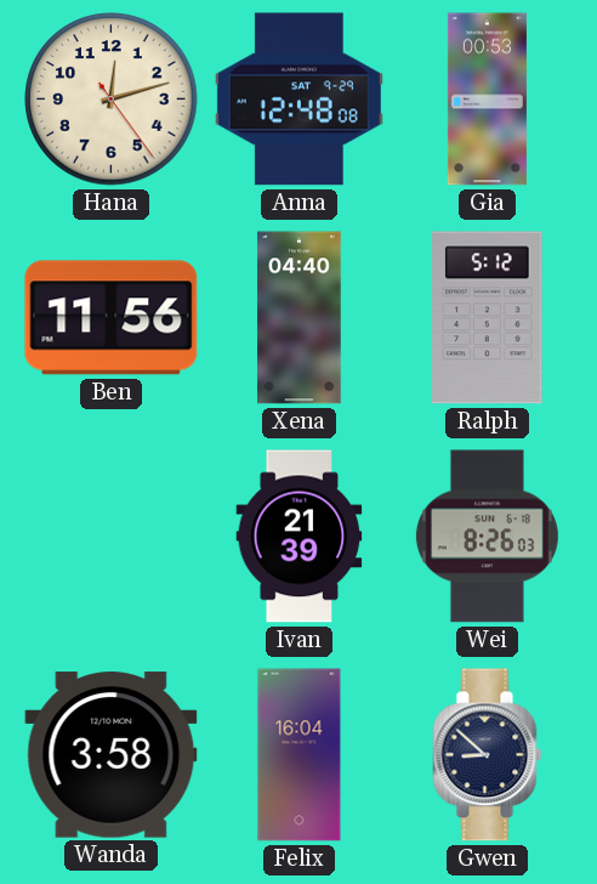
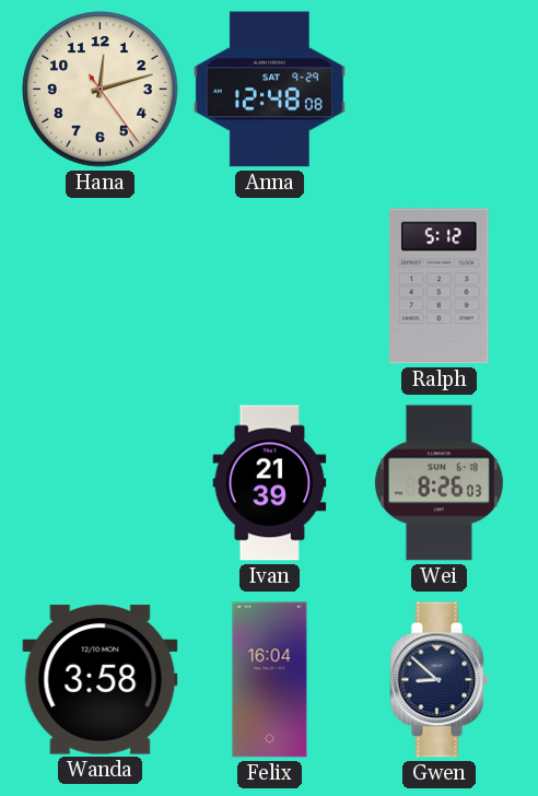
Gia: 00:53 -> none
Ben: 11:56 -> none
Xena: 04:40 -> none
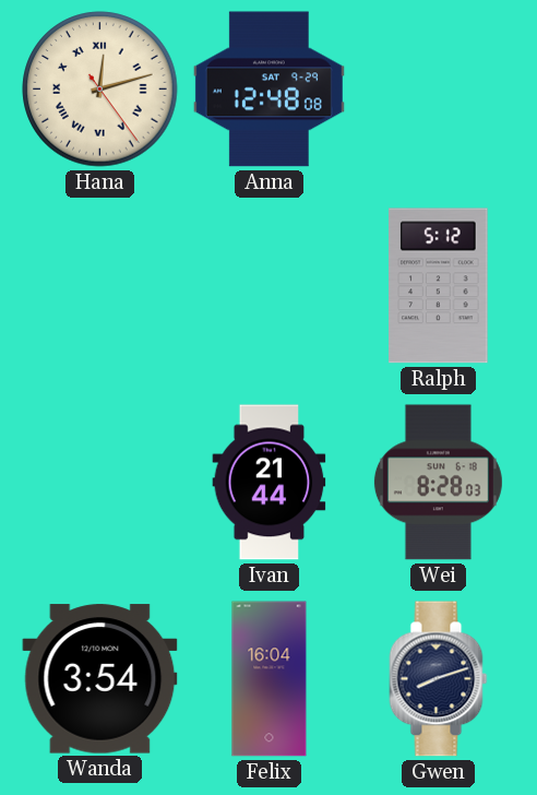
Hana numerals: Arabic -> Roman
Ivan: 21:39 -> 21:44
Wei: 8:26 -> 8:28
Wanda: 3:58 -> 3:54
Gwen: 8:52 -> 8:12
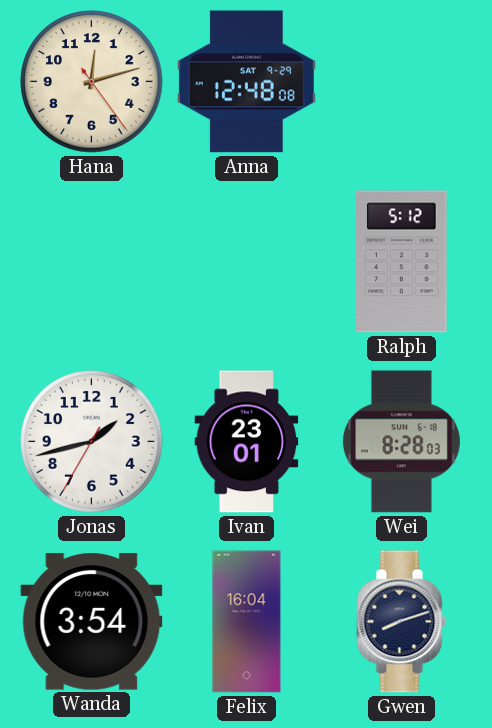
Hana numerals: Roman -> Arabic
Jonas: none -> 1:42
Ivan: 21:44 -> 23:01
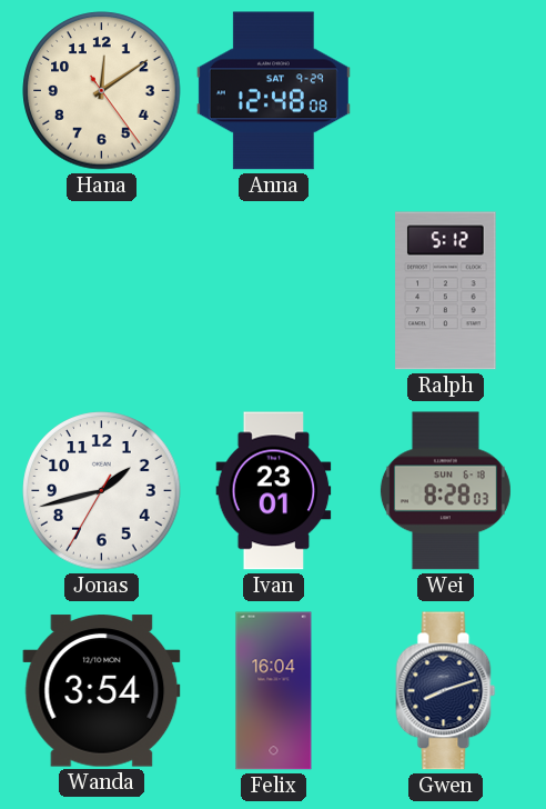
Hana: 12:12 -> 12:09
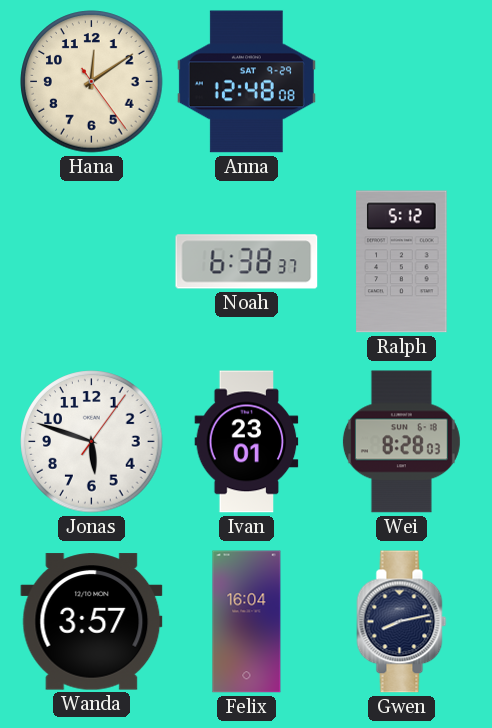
Noah: none -> 6:38
Jonas: 1:42 -> 5:48
Wanda: 3:54 -> 3:57
Gwen: 8:12 -> 8:13
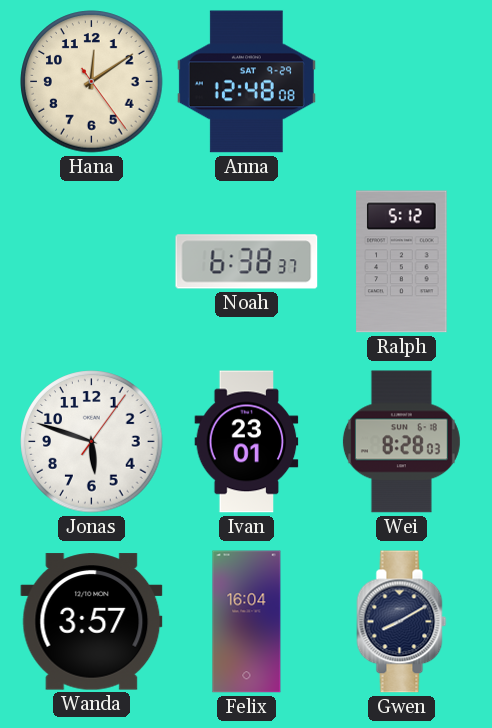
Gwen: 8:13 -> 8:10
